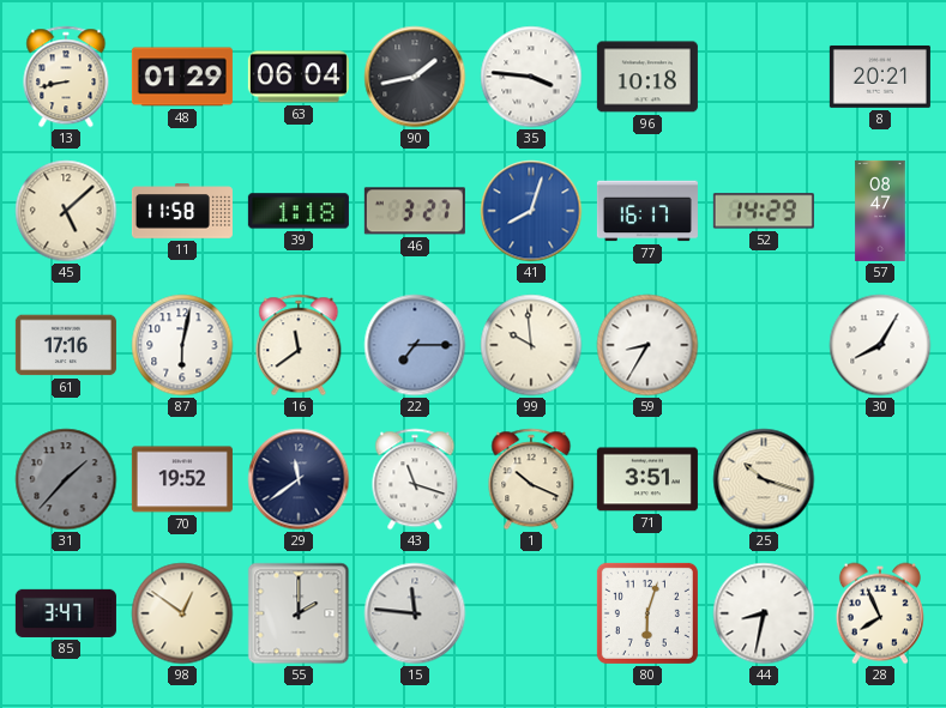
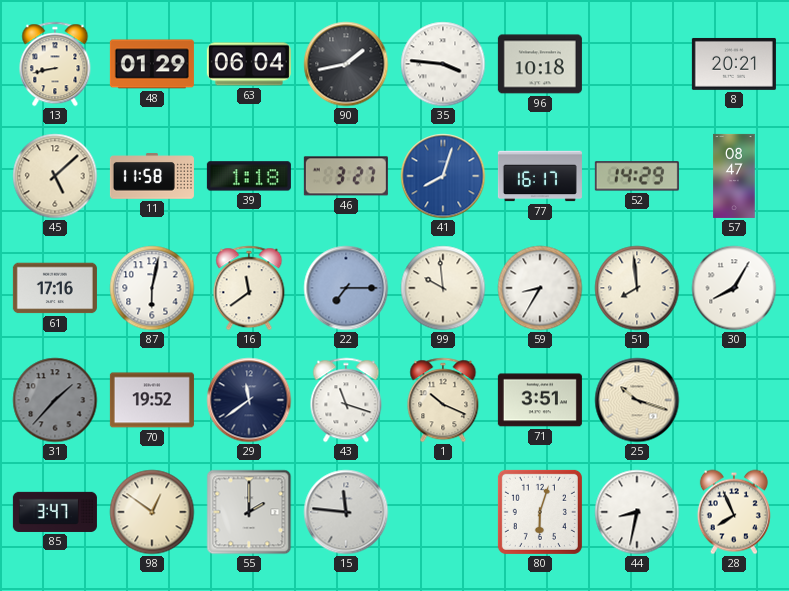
51: none -> 7:59
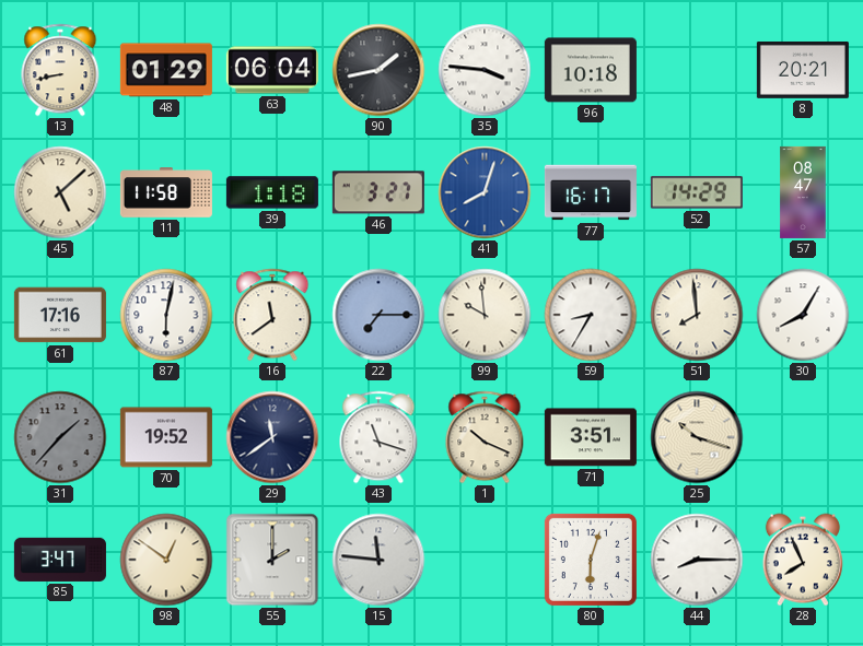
44: 8:32 -> 8:15
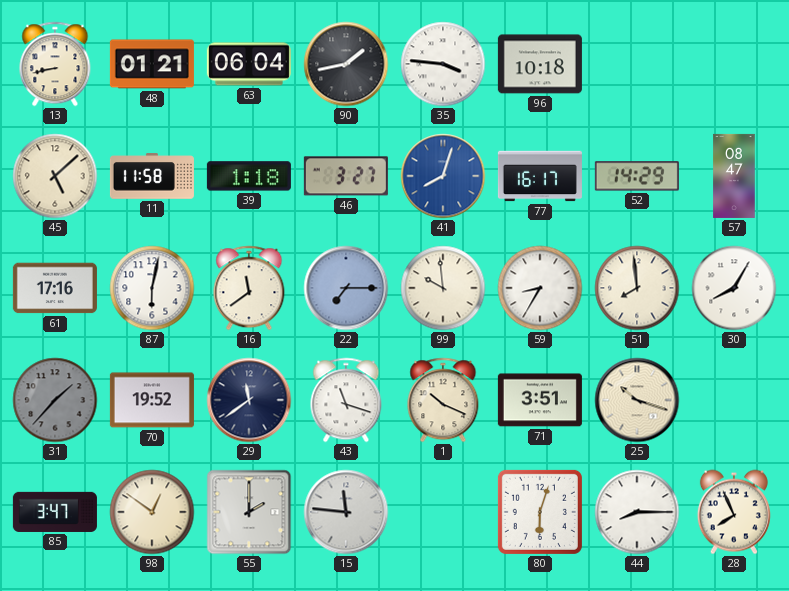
48: 01:29 -> 01:21
8: 20:21 -> none
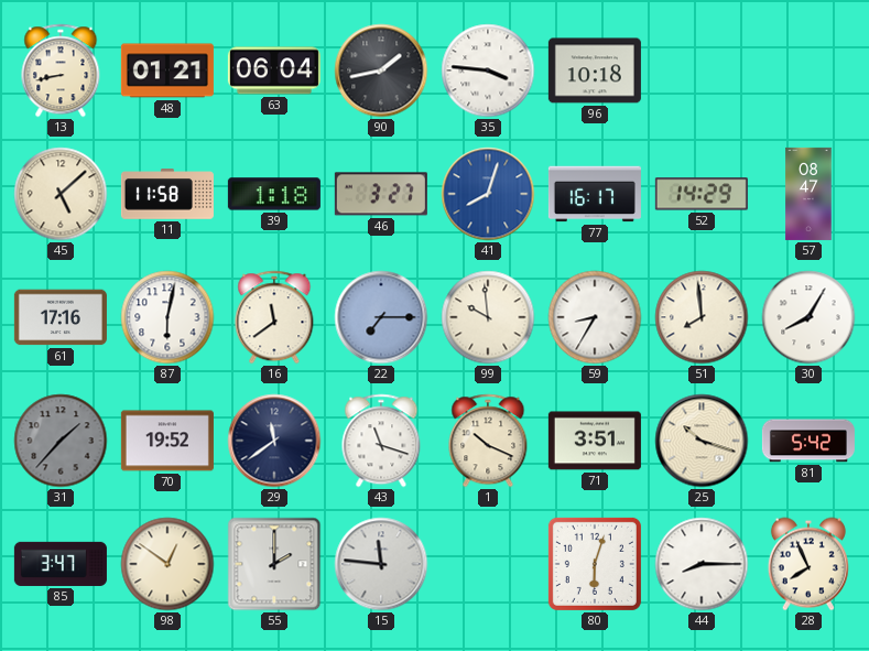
81: none -> 5:42
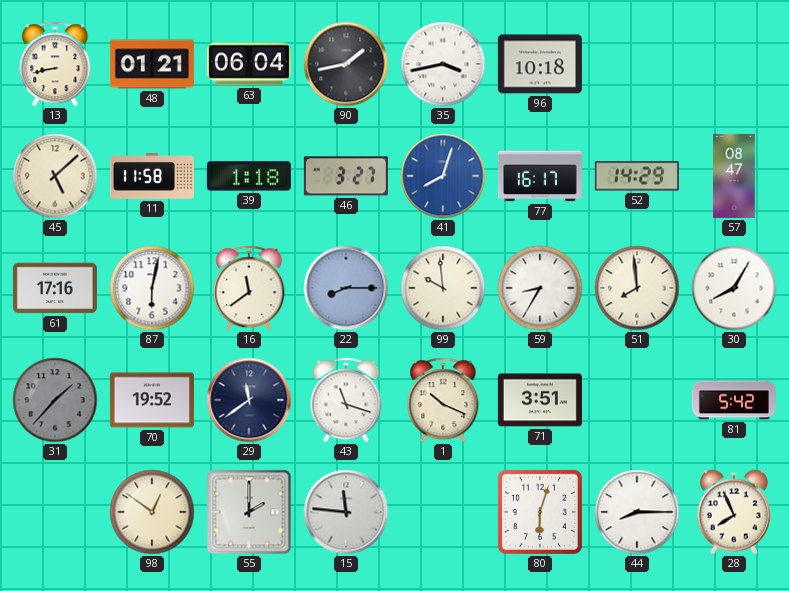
35: 3:46 -> 3:43
22: 7:15 -> 8:15
25: 10:18 -> none
85: 3:47 -> none
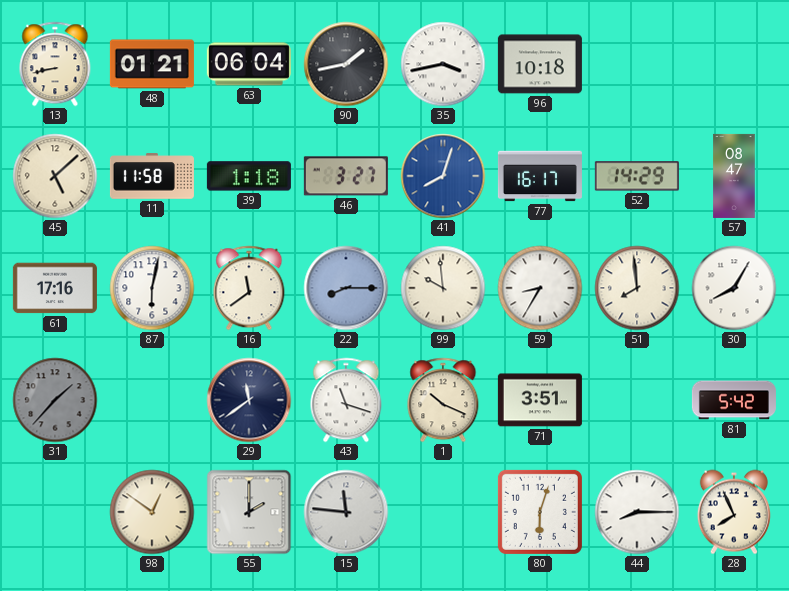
70: 19:52 -> none
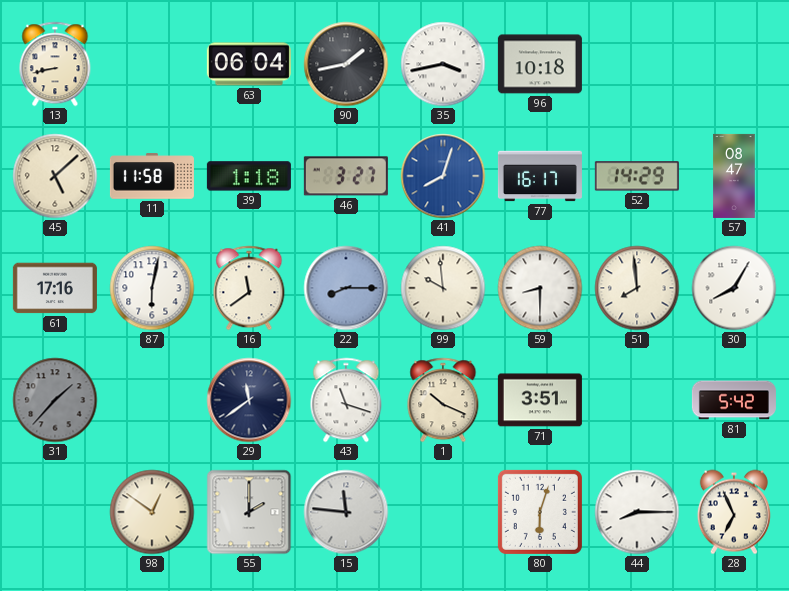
48: 01:21 -> none
59: 8:35 -> 8:30
28: 7:56 -> 6:56
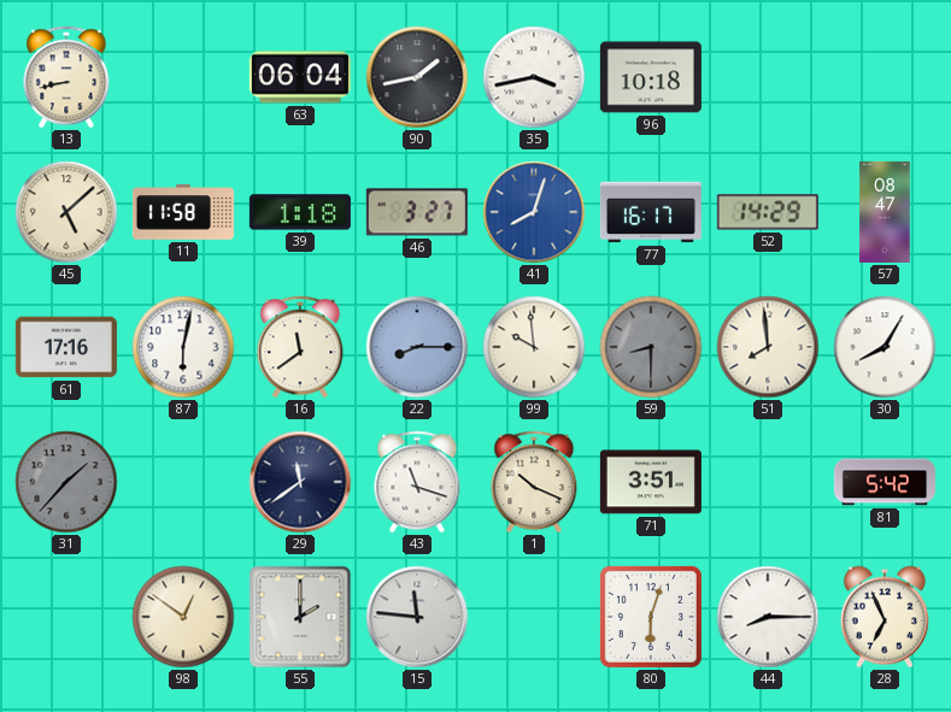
59 dial: white -> grey
